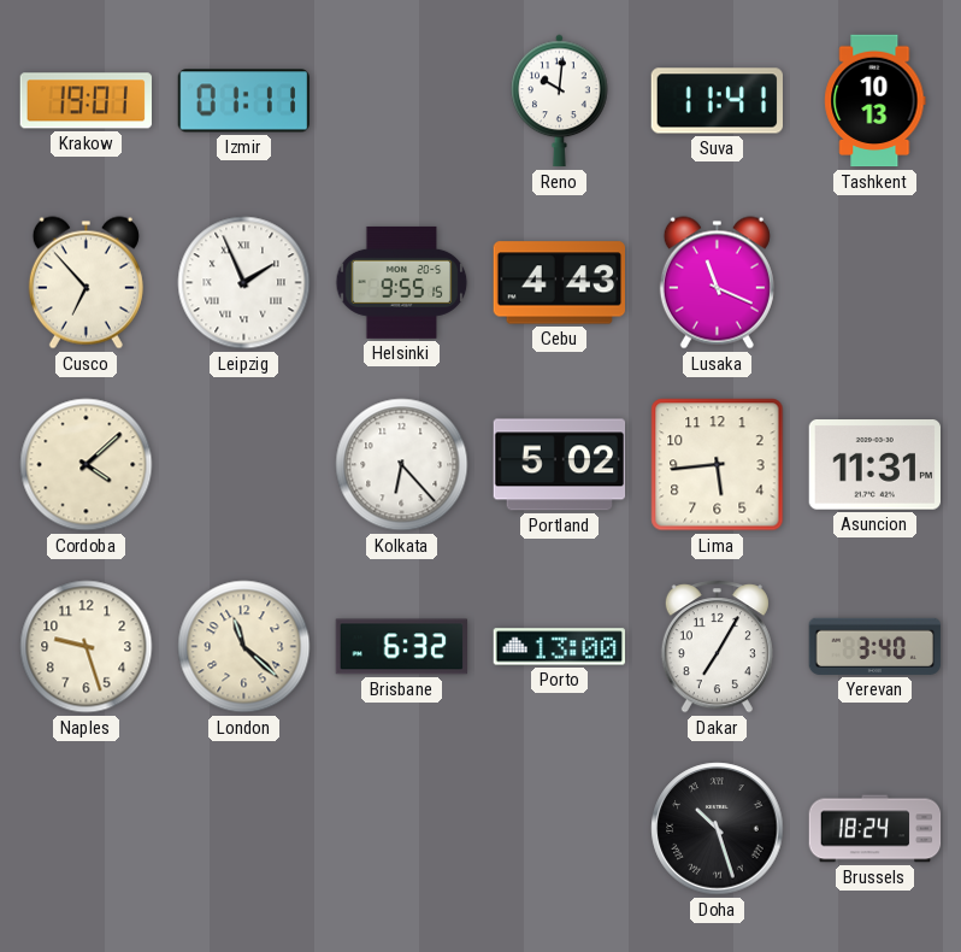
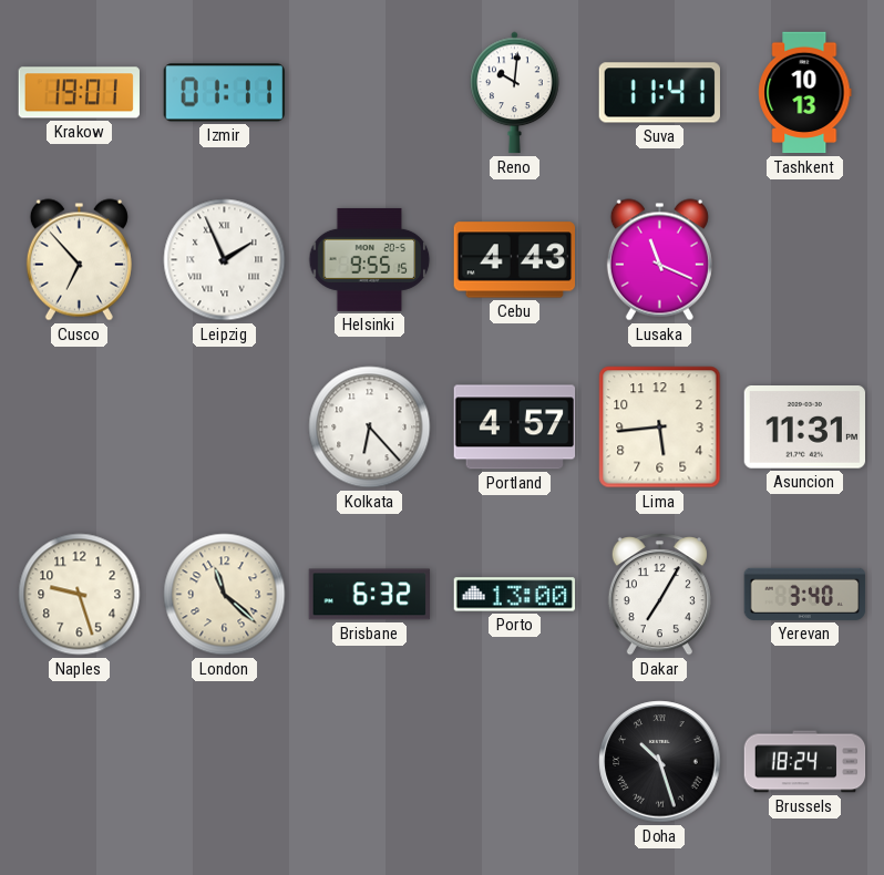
Cordoba: 4:08 -> none
Portland: 5:02 -> 4:57
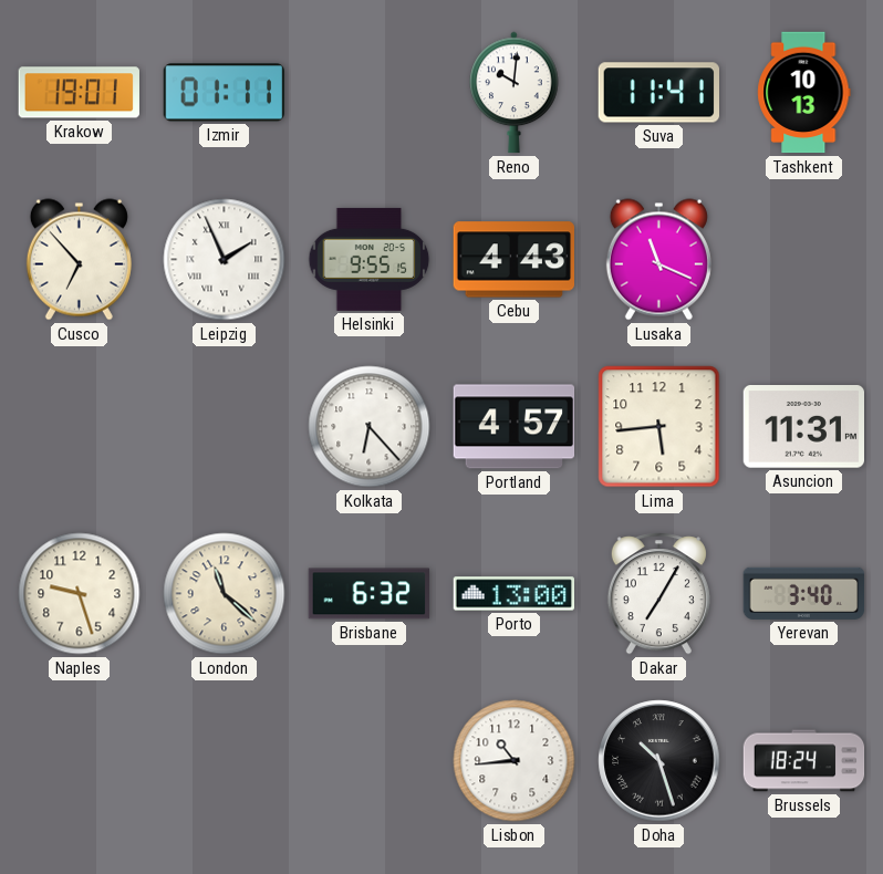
Lisbon: none -> 10:44
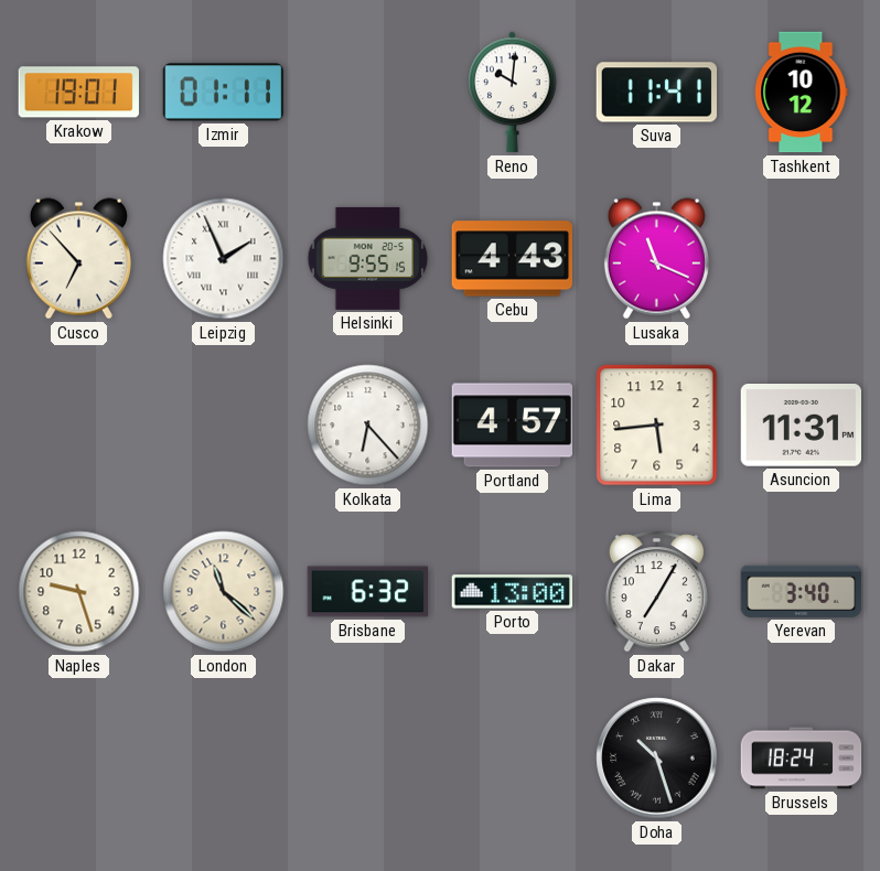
Tashkent: 10:13 -> 10:12
Lisbon: 10:44 -> none
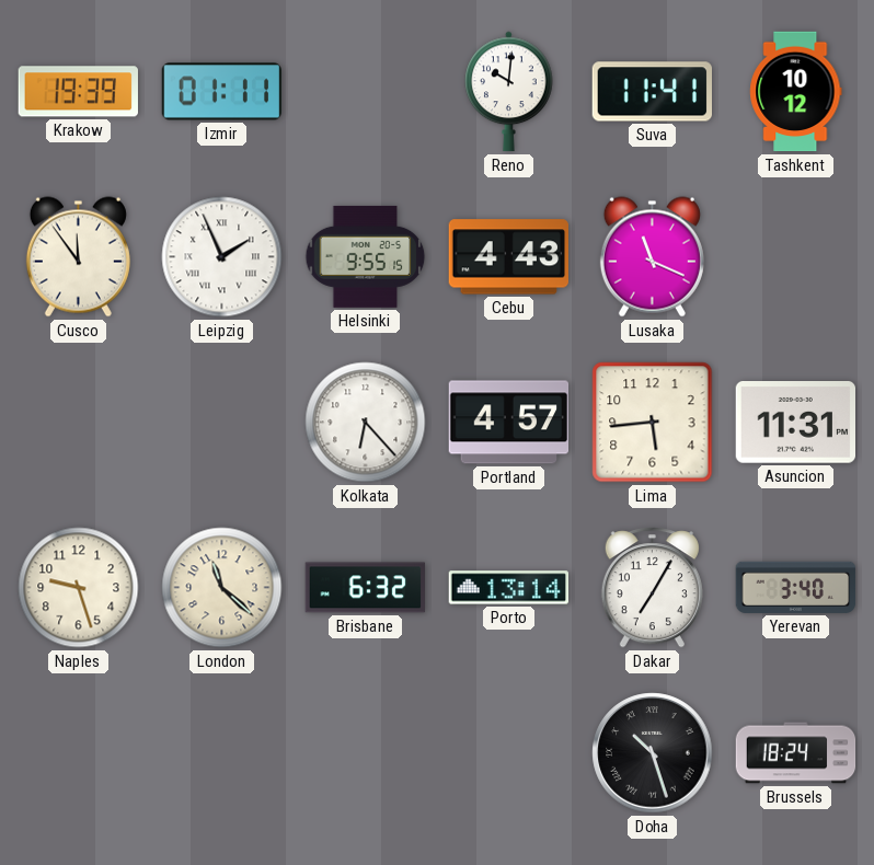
Krakow: 19:01 -> 19:39
Cusco: 6:53 -> 11:54
Porto: 13:00 -> 13:14
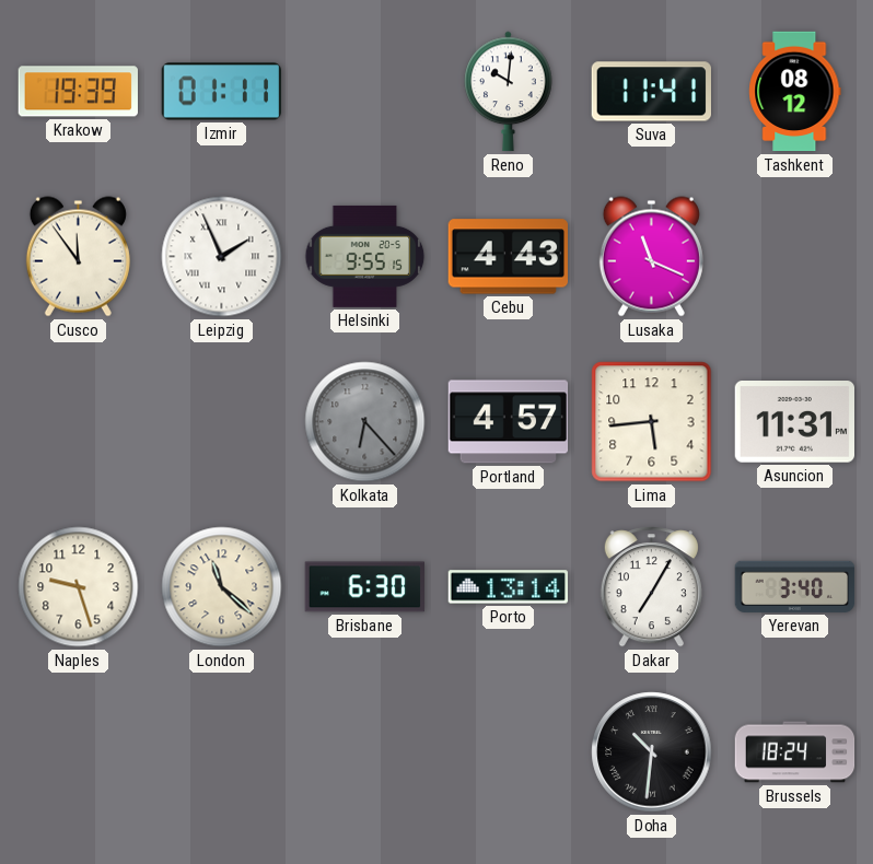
Tashkent: 10:12 -> 08:12
Kolkata dial: white -> grey
Brisbane: 6:32 -> 6:30
Doha: 10:27 -> 10:31
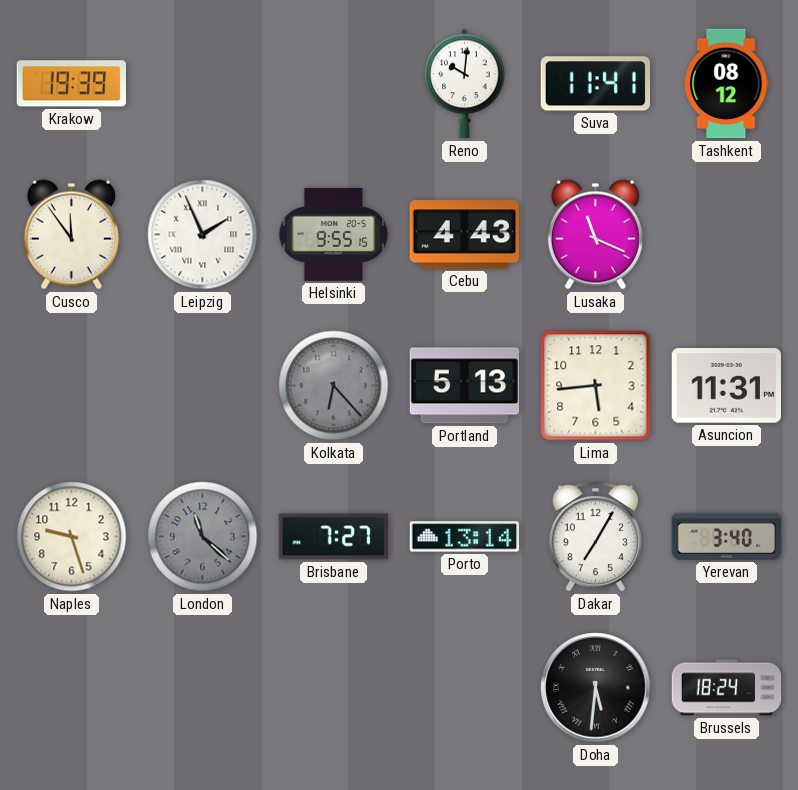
Izmir: 01:11 -> none
Portland: 4:57 -> 5:13
London dial: cream -> grey
Brisbane: 6:30 -> 7:27
Doha: 10:31 -> 5:31
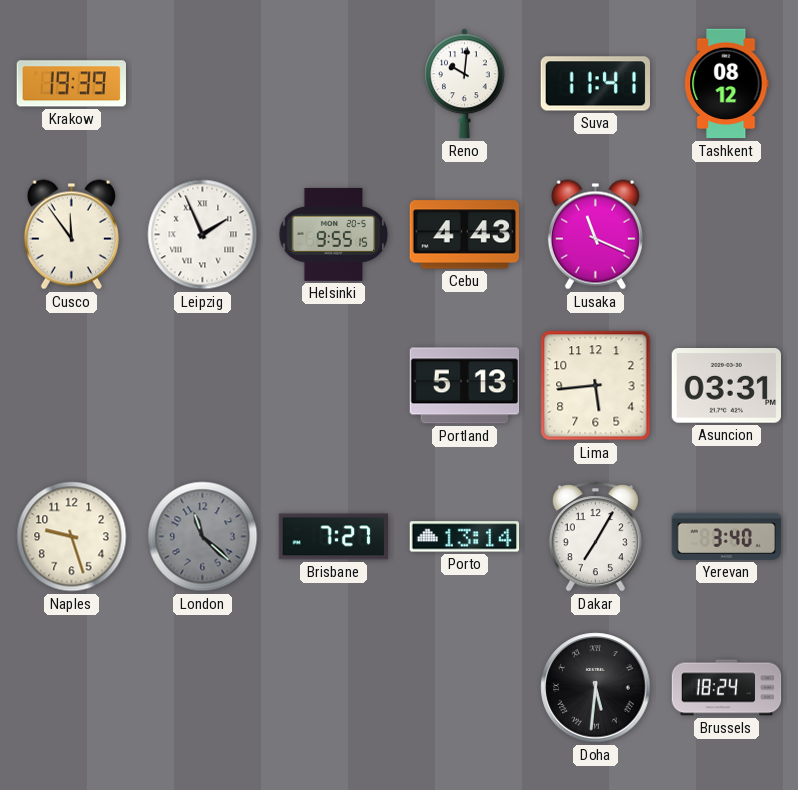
Kolkata: 6:23 -> none
Asuncion: 11:31 -> 03:31
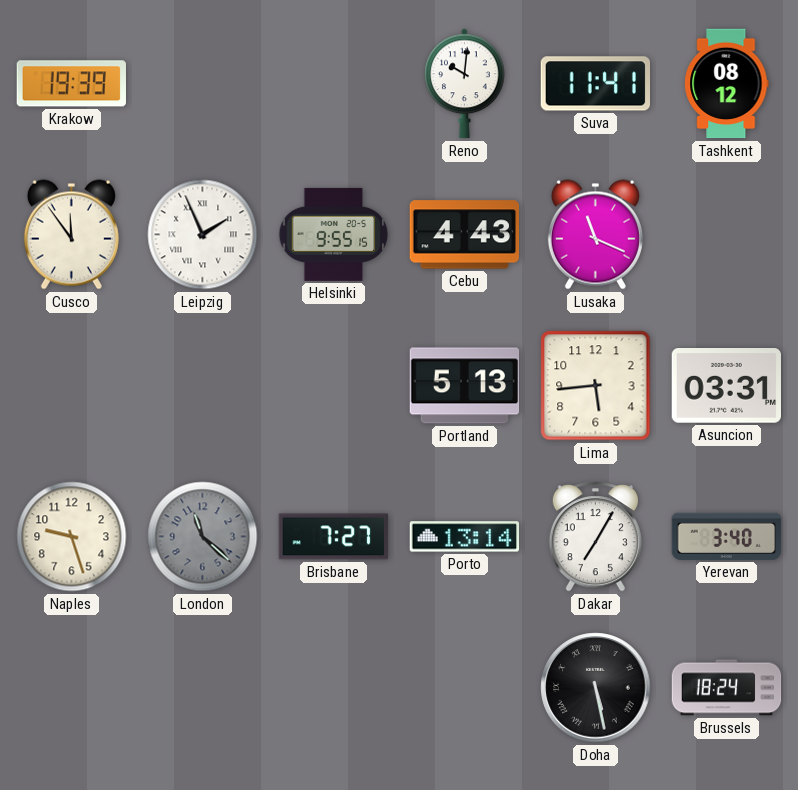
Doha: 5:31 -> 5:28
